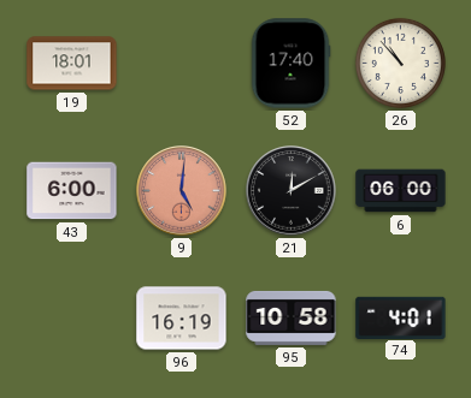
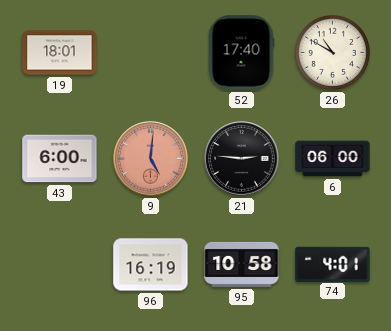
26: 10:53 -> 10:50
21: 12:10 -> 2:46
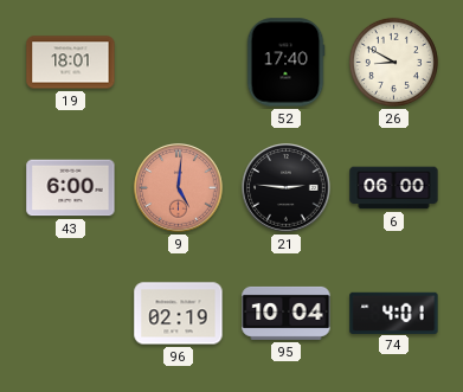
26: 10:50 -> 8:50
96: 16:19 -> 02:19
95: 10:58 -> 10:04
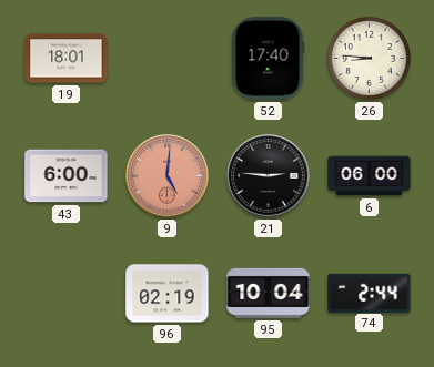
26: 8:50 -> 8:46
74: 4:01 -> 2:44
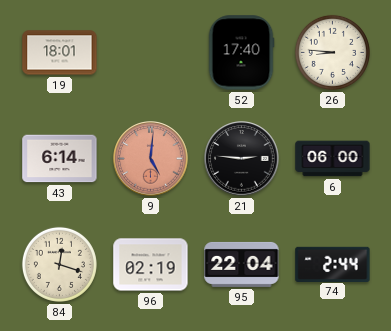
43: 6:00 -> 6:14
84: none -> 12:18
95: 10:04 -> 22:04
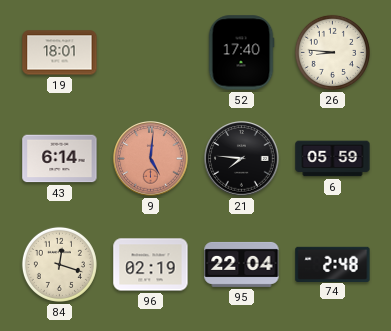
21: 2:46 -> 7:46
6: 06:00 -> 05:59
74: 2:44 -> 2:48
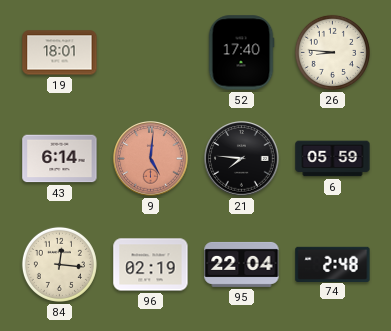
84: 12:18 -> 12:16
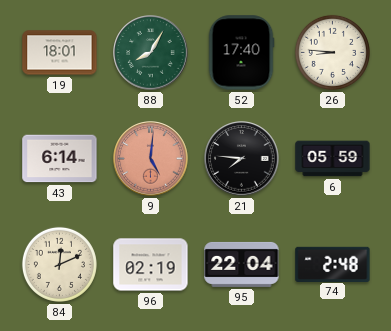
88: none -> 8:05
84: 12:16 -> 12:11
